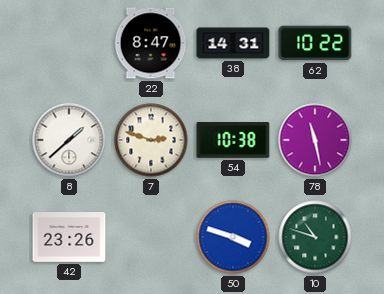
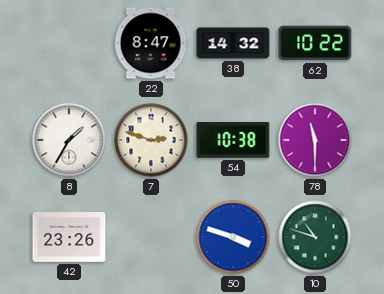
38: 14:31 -> 14:32
8: 1:38 -> 1:35
78: 11:28 -> 11:30
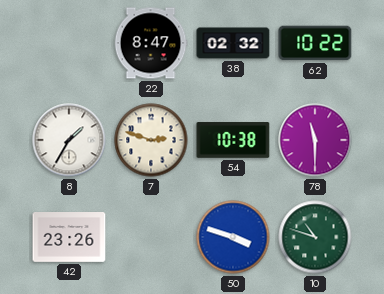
38: 14:32 -> 02:32
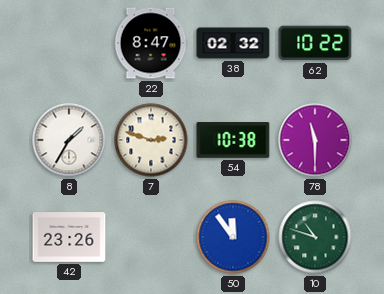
50: 3:48 -> 11:54
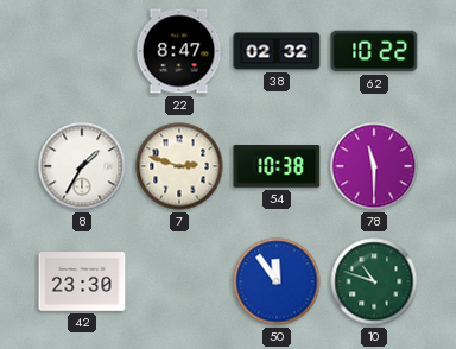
42: 23:26 -> 23:30
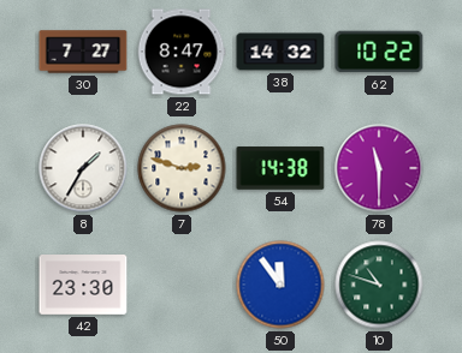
30: none -> 7:27
38: 02:32 -> 14:32
54: 10:38 -> 14:38
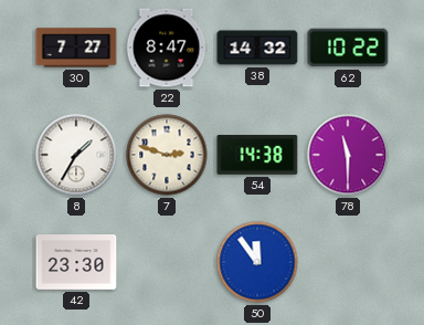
10: 10:48 -> none
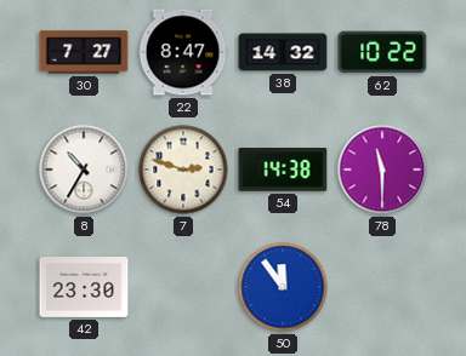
8: 1:35 -> 10:35
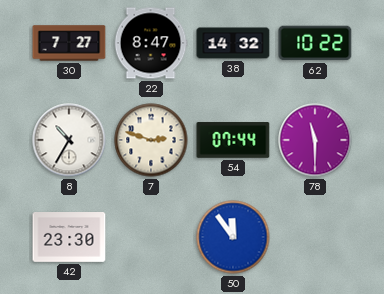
54: 14:38 -> 07:44
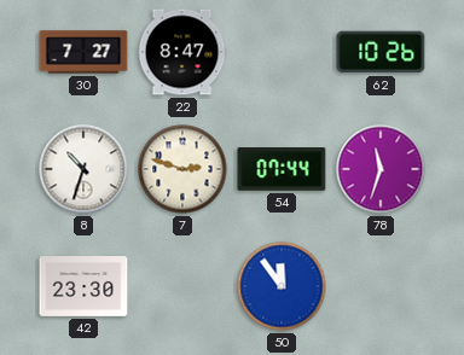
38: 14:32 -> none
62: 10:22 -> 10:26
8: 10:35 -> 10:33
78: 11:30 -> 11:33
